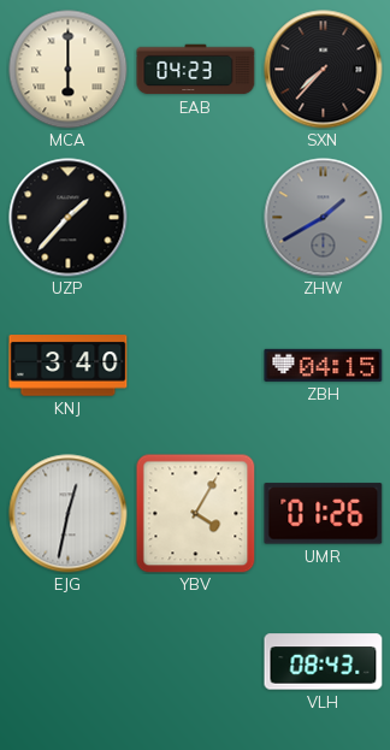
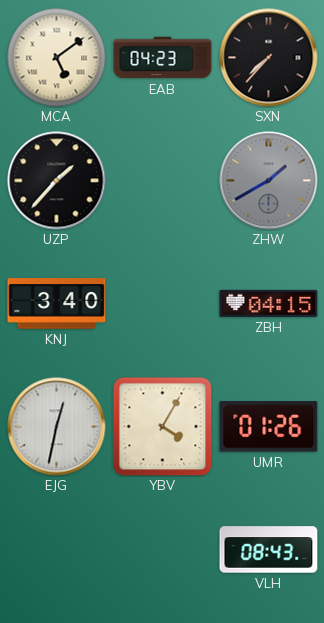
MCA: 6:00 -> 5:09
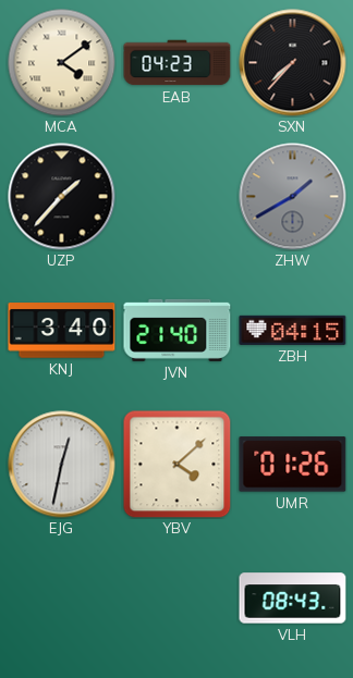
MCA: 5:09 -> 4:09
JVN: none -> 21:40
YBV: 4:05 -> 4:08
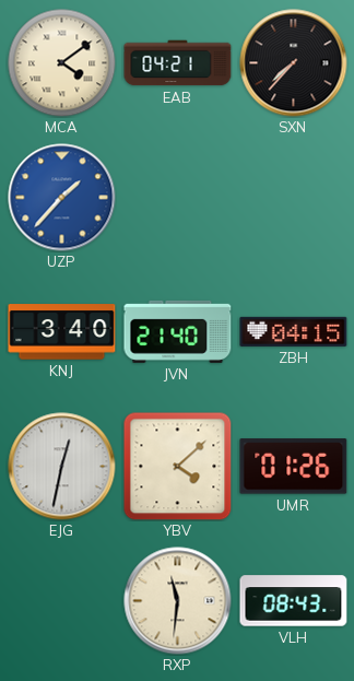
EAB: 04:23 -> 04:21
UZP dial: black -> blue
ZHW: 1:40 -> none
RXP: none -> 11:31
